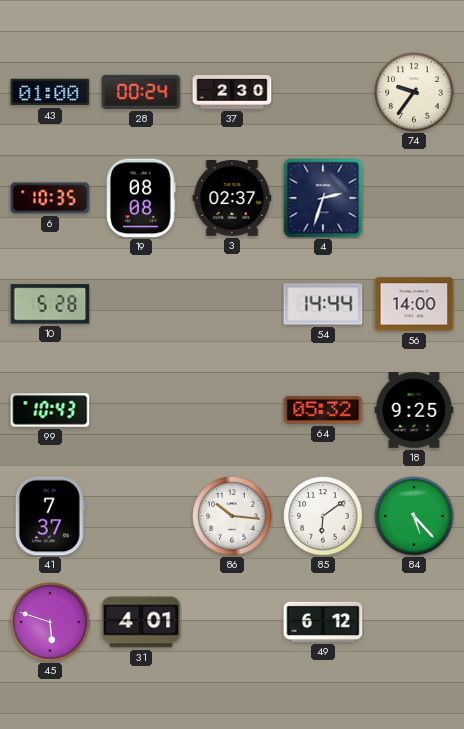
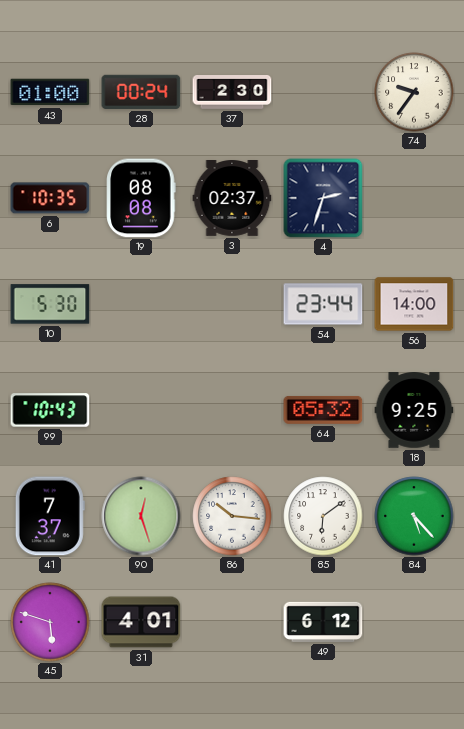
10: 5:28 -> 5:30
54: 14:44 -> 23:44
90: none -> 12:27
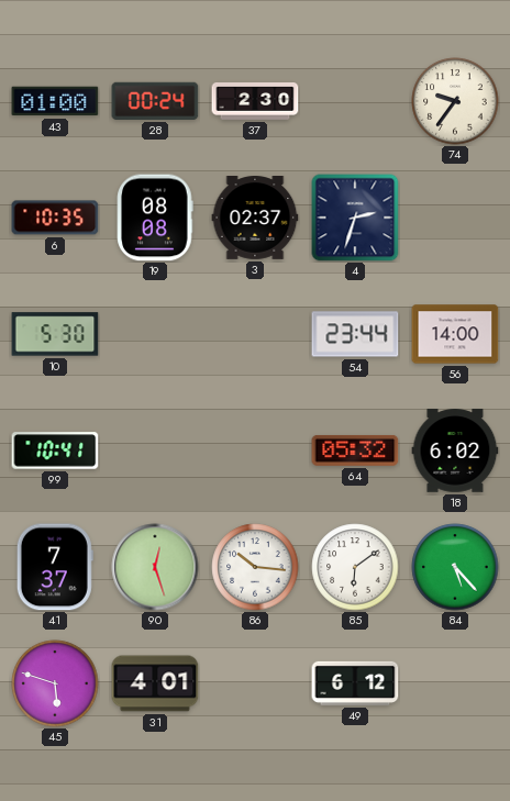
99: 10:43 -> 10:41
18: 9:25 -> 6:02
